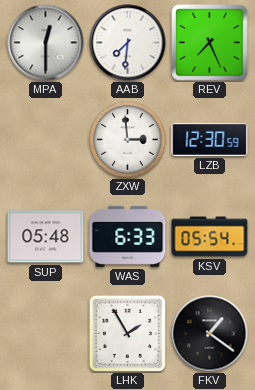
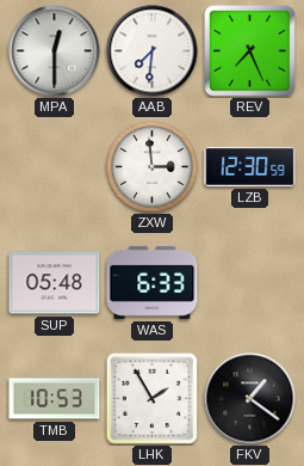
KSV: 05:54 -> none
TMB: none -> 10:53
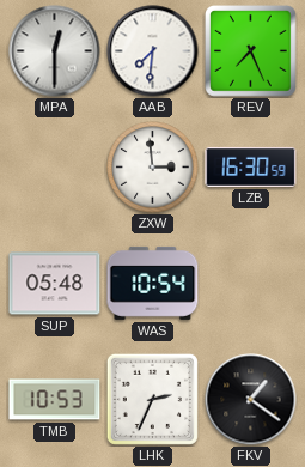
LZB: 12:30 -> 16:30
WAS: 6:33 -> 10:54
LHK: 1:55 -> 2:34
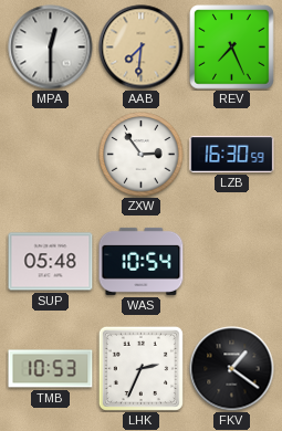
AAB dial: white -> champagne
ZXW: 2:59 -> 2:54
